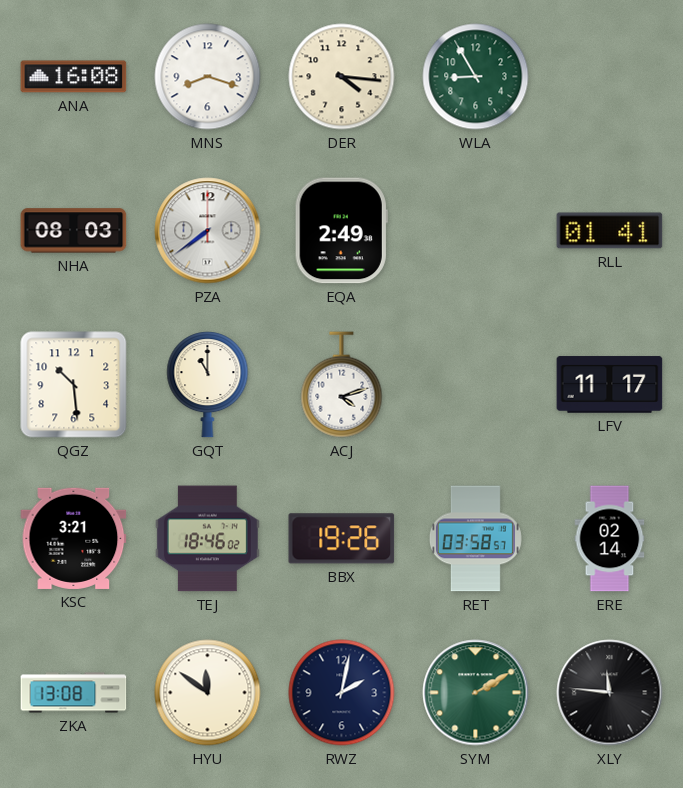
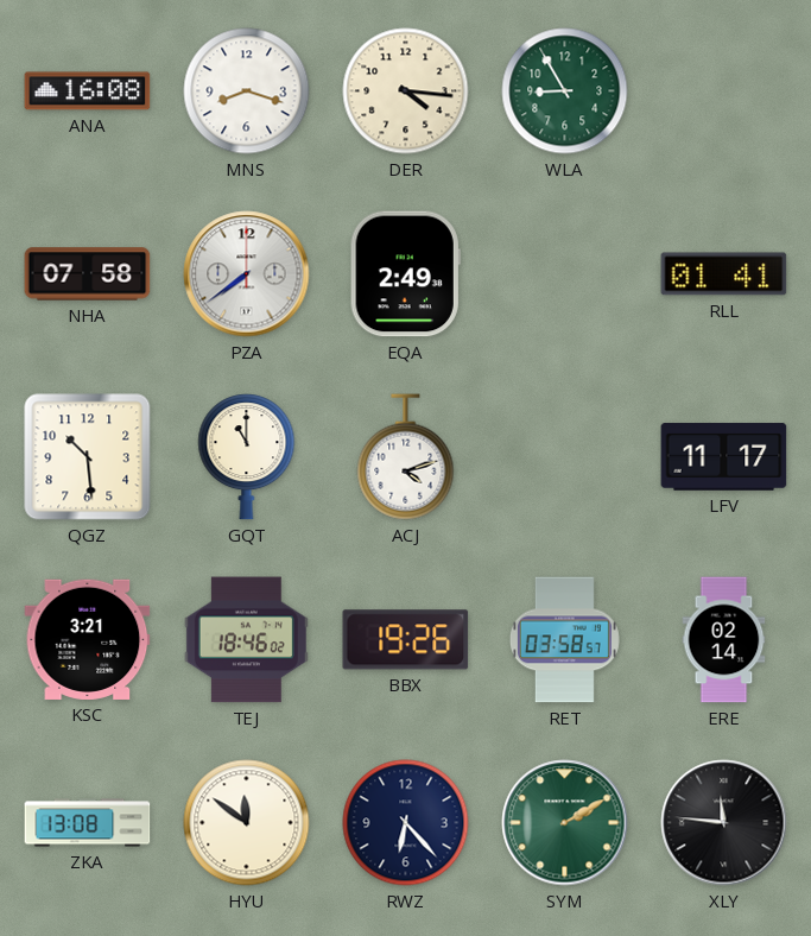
NHA: 08:03 -> 07:58
RWZ: 2:02 -> 6:23
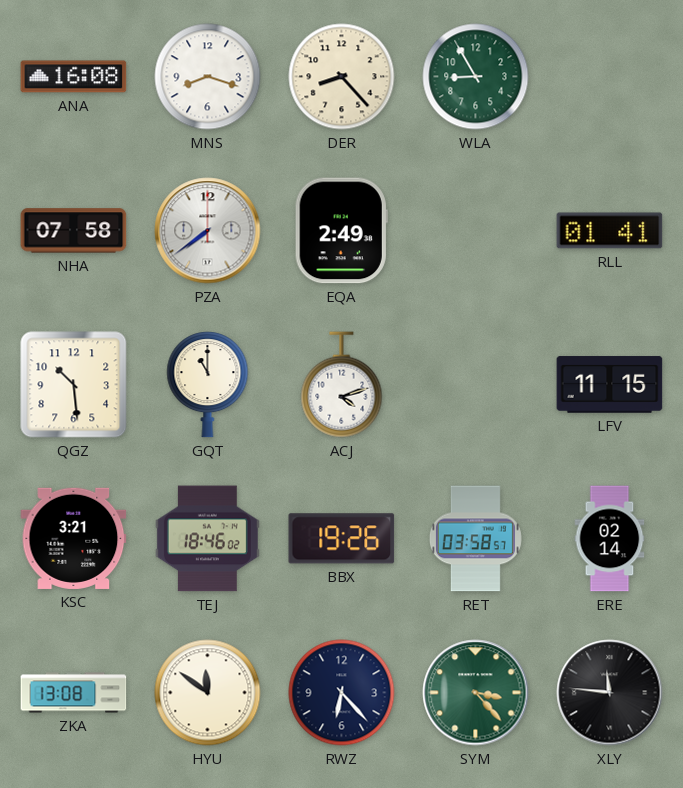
DER: 4:16 -> 8:23
LFV: 11:17 -> 11:15
SYM: 2:10 -> 3:23
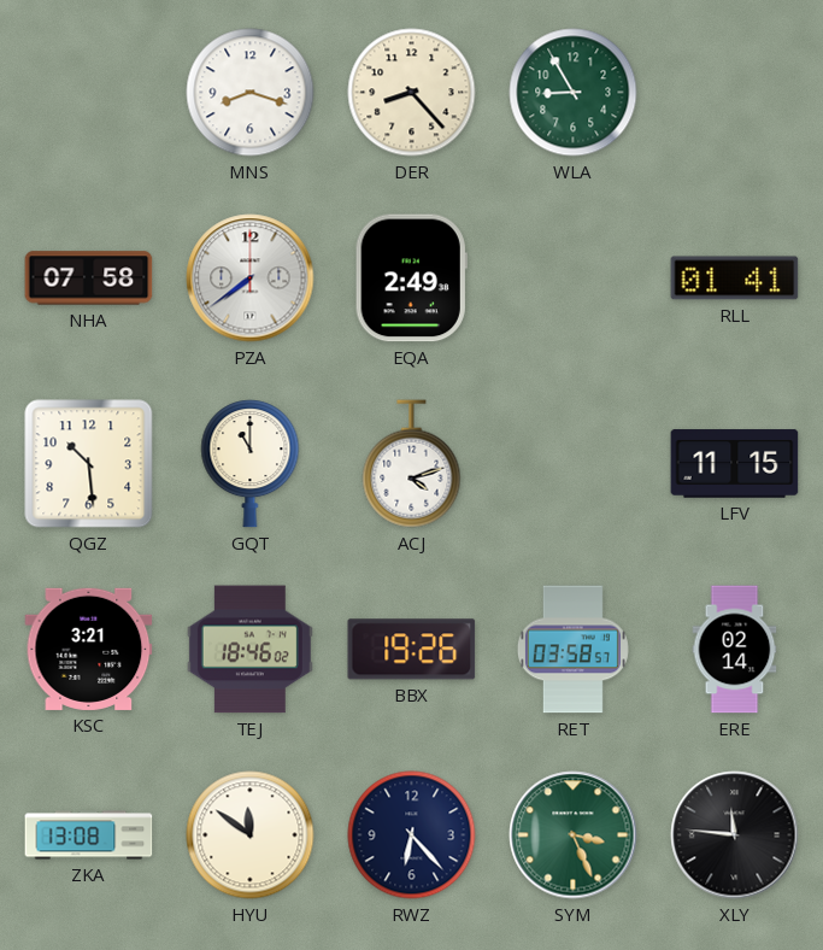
ANA: 16:08 -> none
SYM: 3:23 -> 3:26
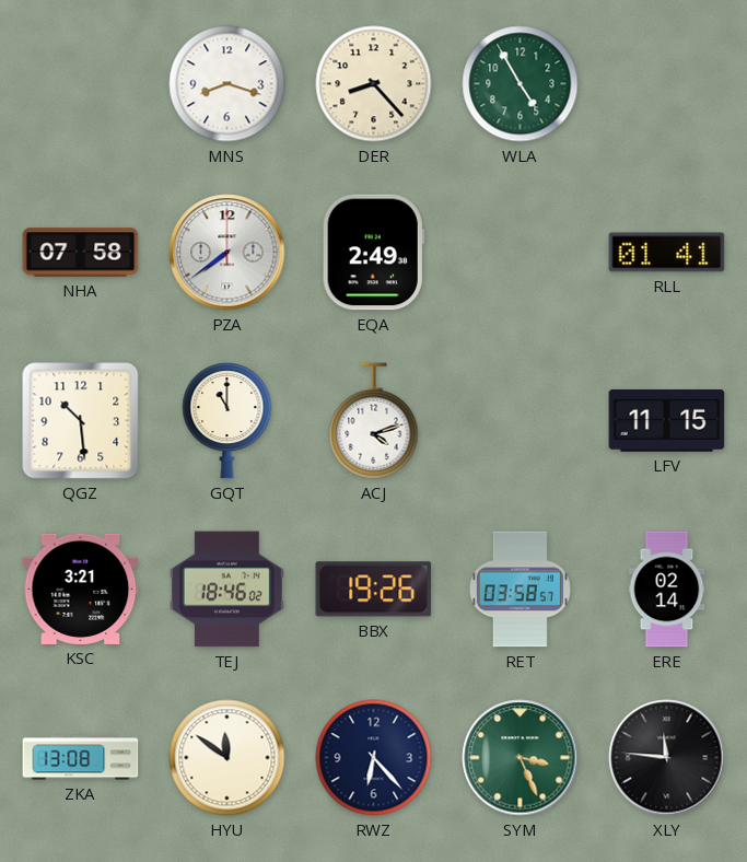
WLA: 8:55 -> 4:55
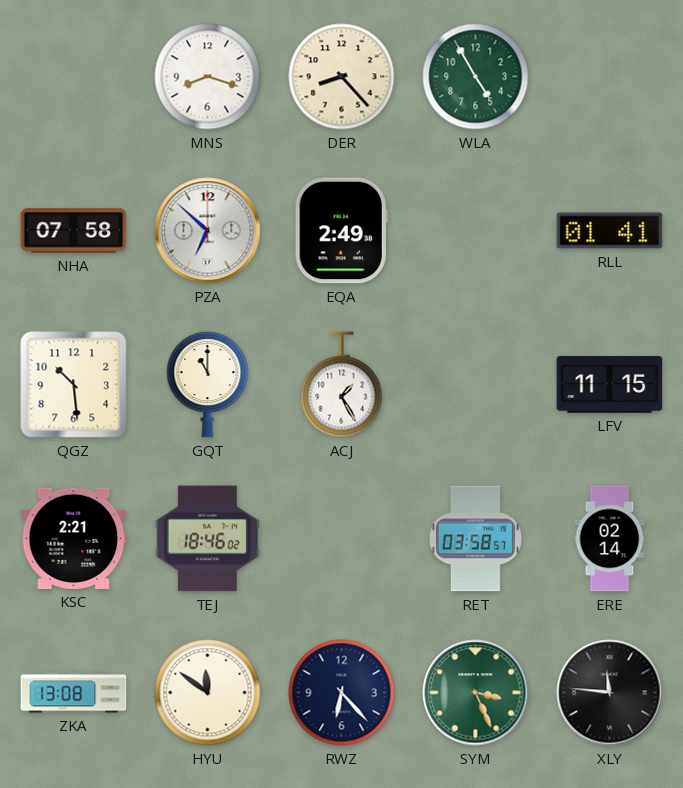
PZA: 7:39 -> 6:52
ACJ: 4:12 -> 1:25
KSC: 3:21 -> 2:21
BBX: 19:26 -> none
